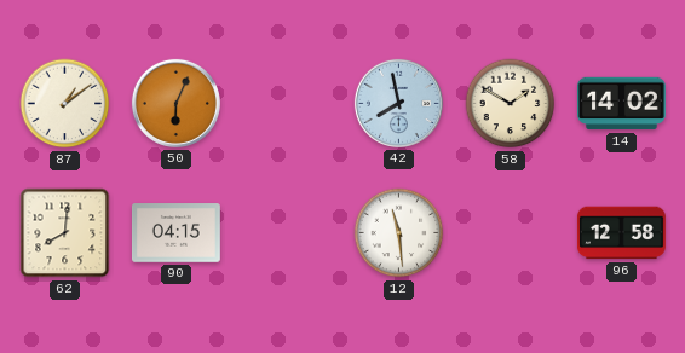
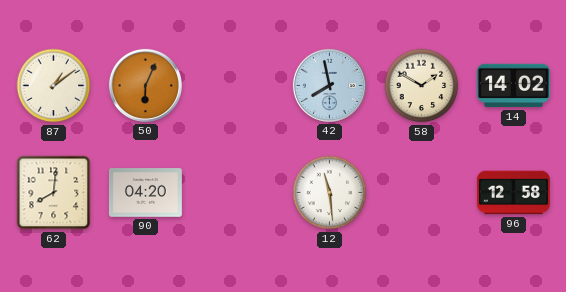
90: 04:15 -> 04:20
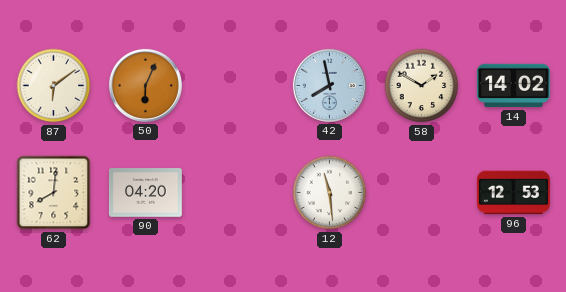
87: 1:09 -> 6:09
96: 12:58 -> 12:53
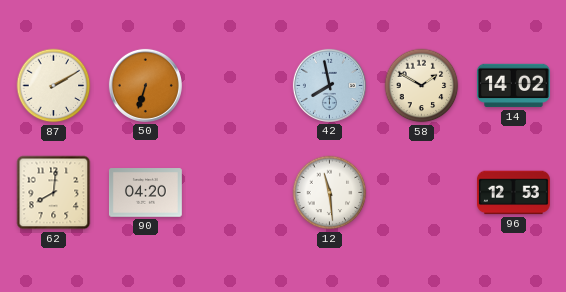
87: 6:09 -> 2:10
50: 6:04 -> 6:33
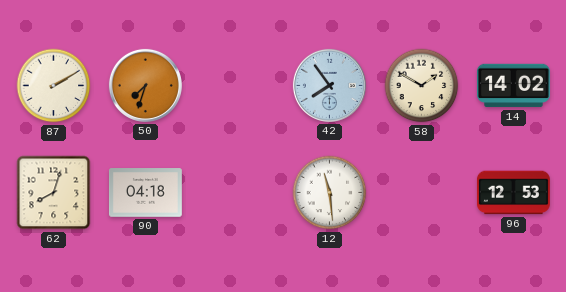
50: 6:33 -> 7:33
42: 7:58 -> 7:54
62: 8:01 -> 8:03
90: 04:20 -> 04:18
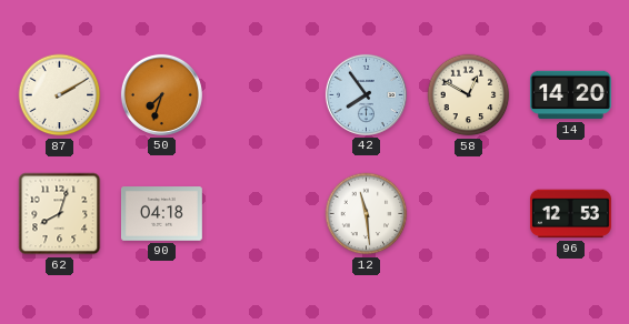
58: 1:50 -> 12:50
14: 14:02 -> 14:20
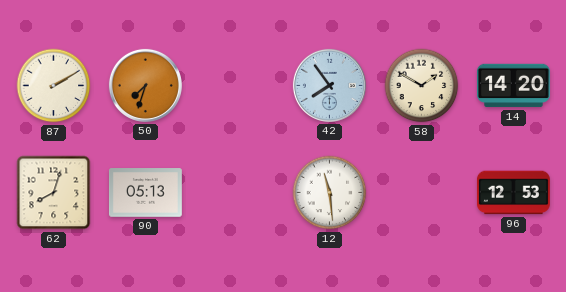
58: 12:50 -> 1:50
90: 04:18 -> 05:13
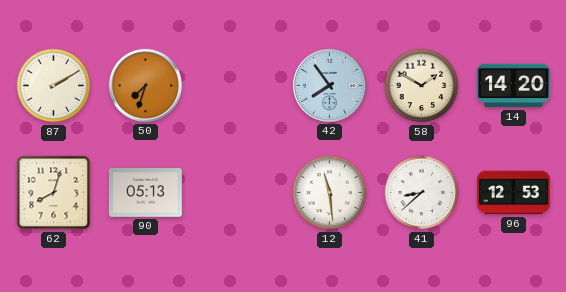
41: none -> 8:38
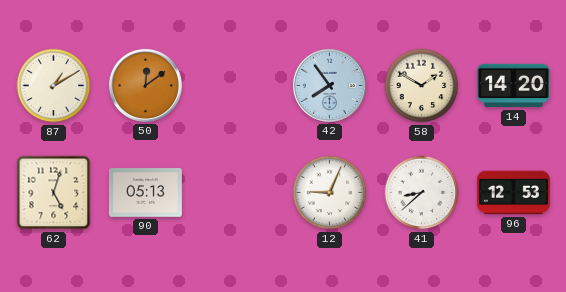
87: 2:10 -> 1:10
50: 7:33 -> 12:09
62: 8:03 -> 5:03
12: 11:29 -> 9:04
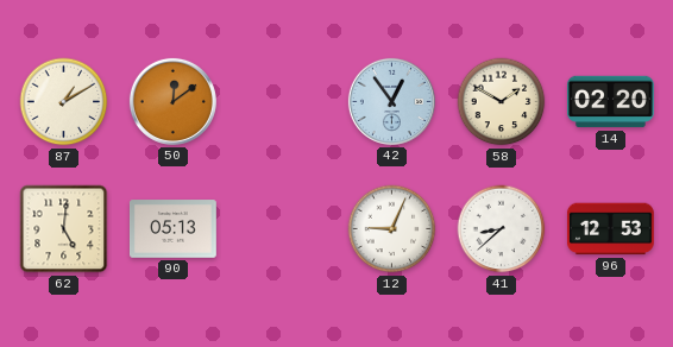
42: 7:54 -> 12:54
14: 14:20 -> 02:20
62: 5:03 -> 5:01
